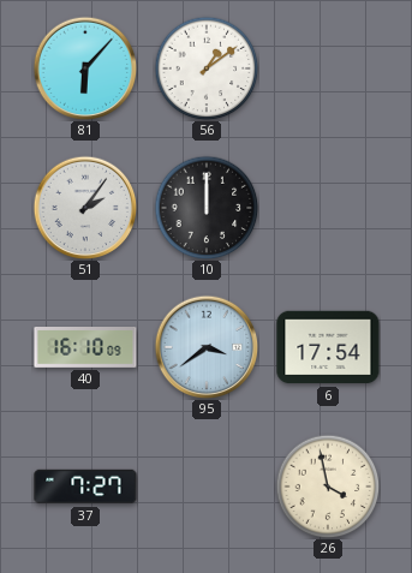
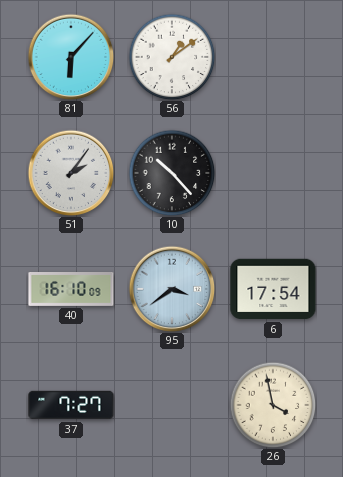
10: 12:00 -> 10:23
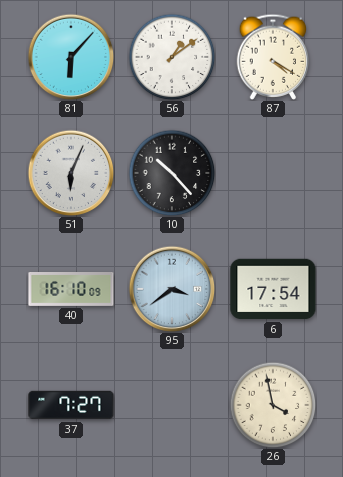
87: none -> 4:20
51: 2:06 -> 6:04
